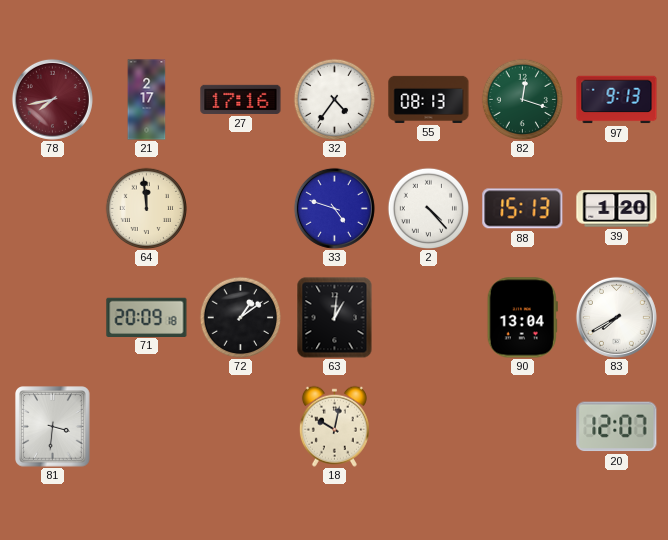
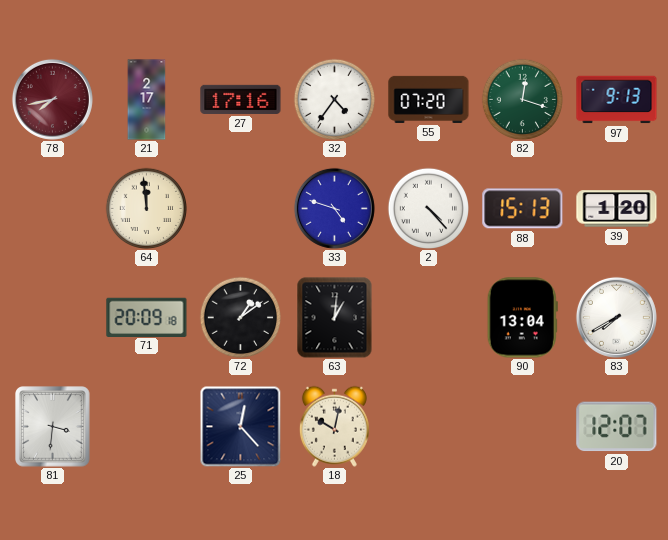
55: 08:13 -> 07:20
25: none -> 12:23
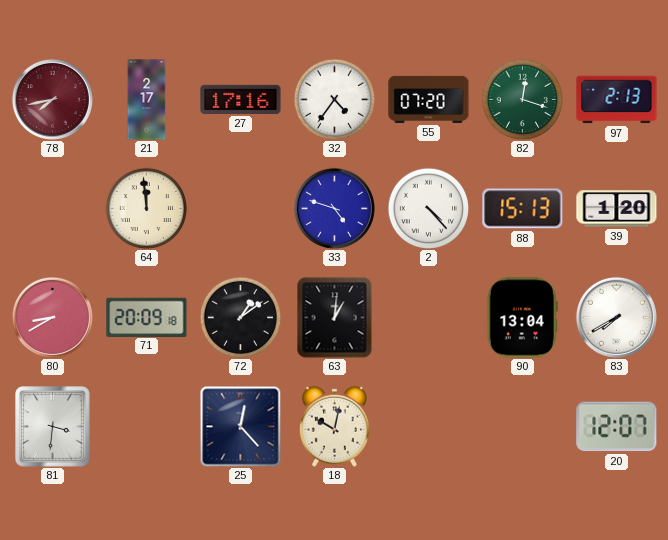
97: 9:13 -> 2:13
80: none -> 8:40
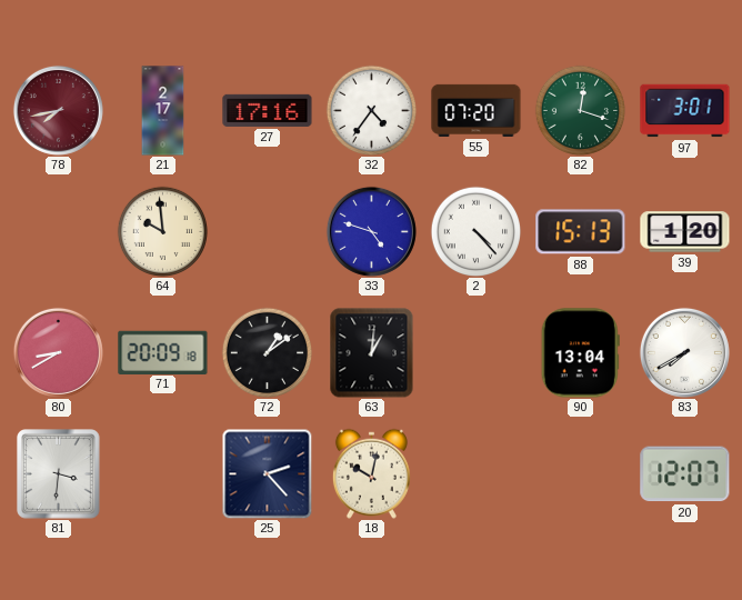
97: 2:13 -> 3:01
64: 11:59 -> 9:59
25: 12:23 -> 2:23
